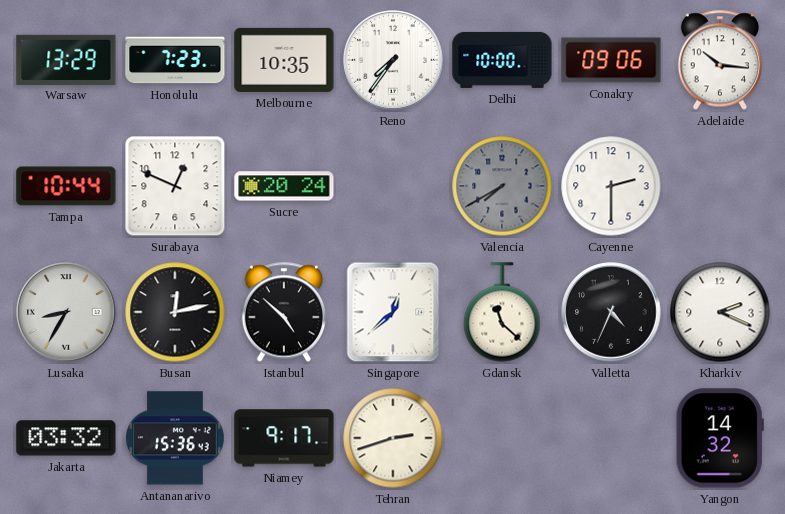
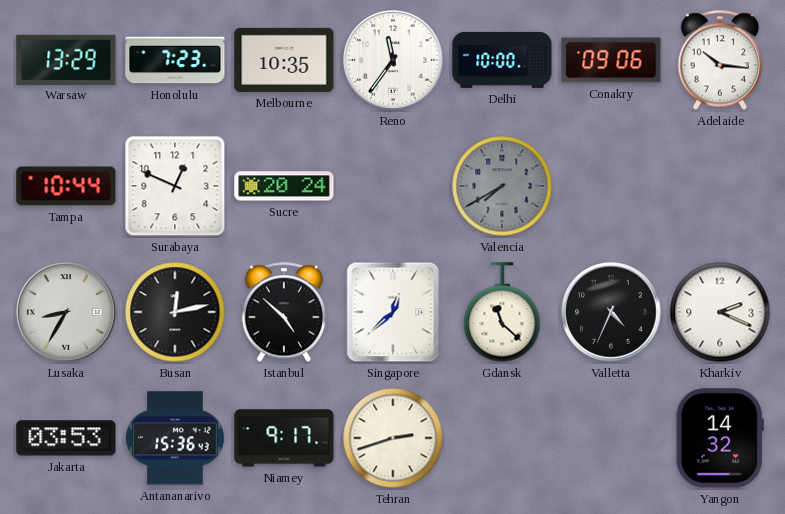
Reno: 7:36 -> 11:36
Cayenne: 2:30 -> none
Jakarta: 03:32 -> 03:53
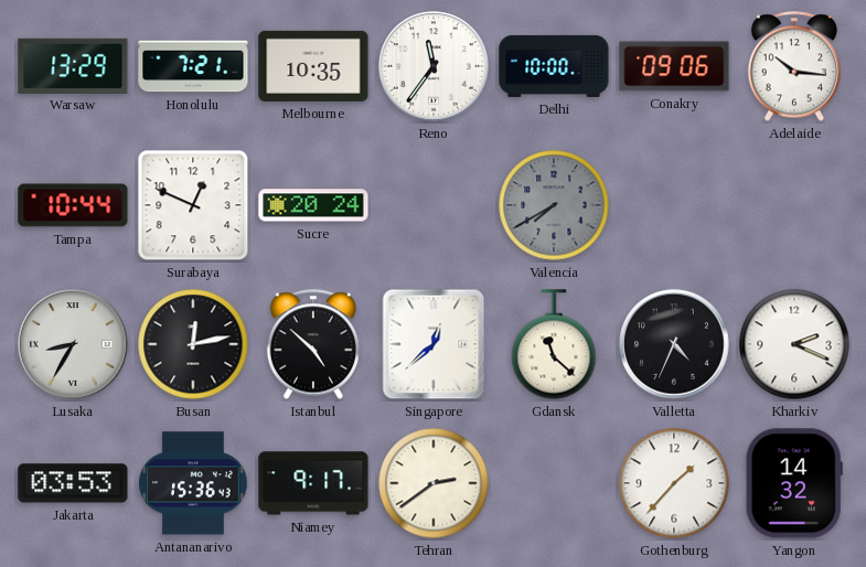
Honolulu: 7:23 -> 7:21
Tehran: 2:42 -> 2:39
Gothenburg: none -> 1:37
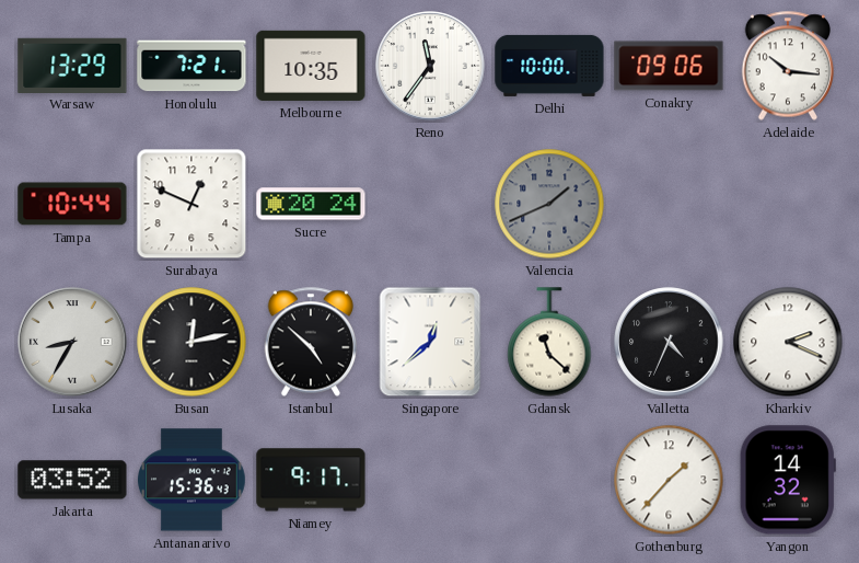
Valencia: 7:40 -> 1:41
Jakarta: 03:53 -> 03:52
Tehran: 2:39 -> none
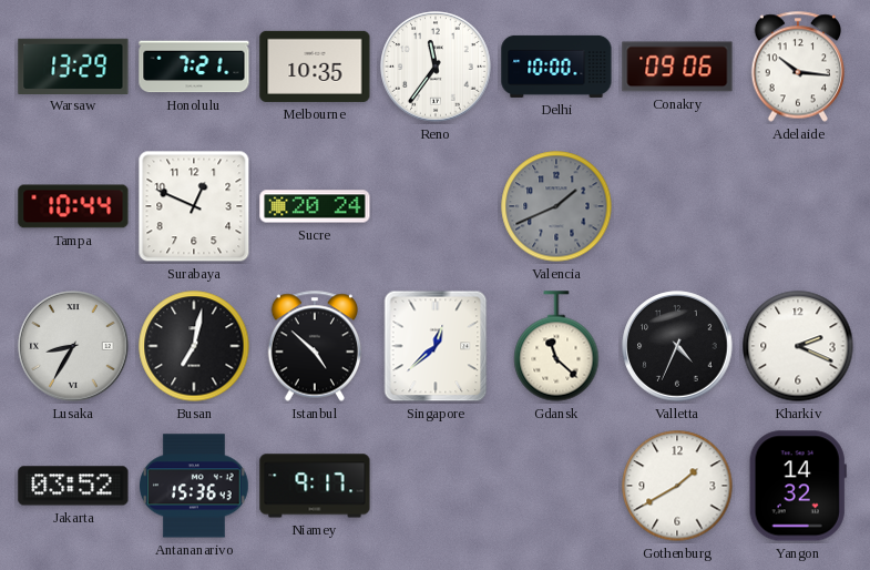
Busan: 12:13 -> 7:02
Gothenburg: 1:37 -> 1:40
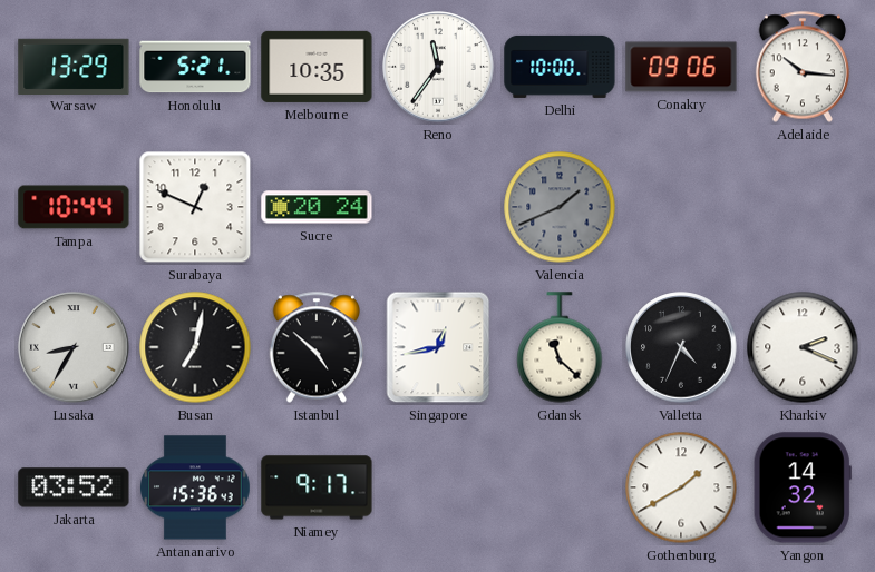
Honolulu: 7:21 -> 5:21
Singapore: 12:38 -> 12:43
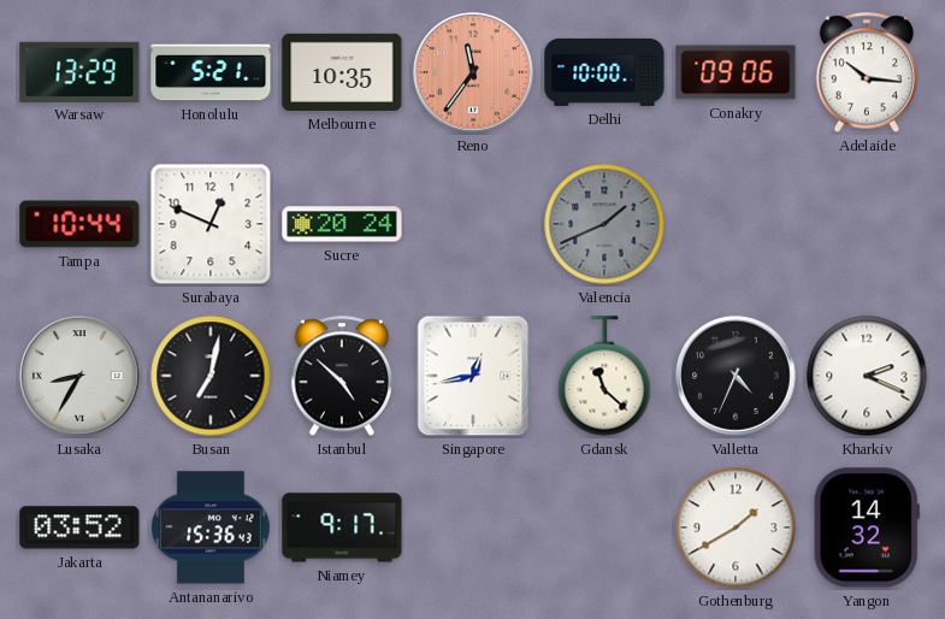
Reno dial: white -> salmon
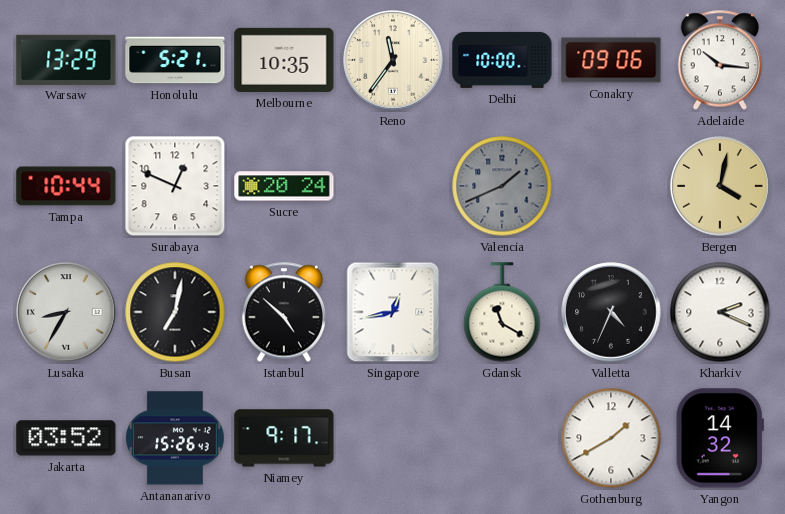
Reno dial: salmon -> cream
Bergen: none -> 4:02
Gdansk: 11:22 -> 11:20
Antananarivo: 15:36 -> 15:26
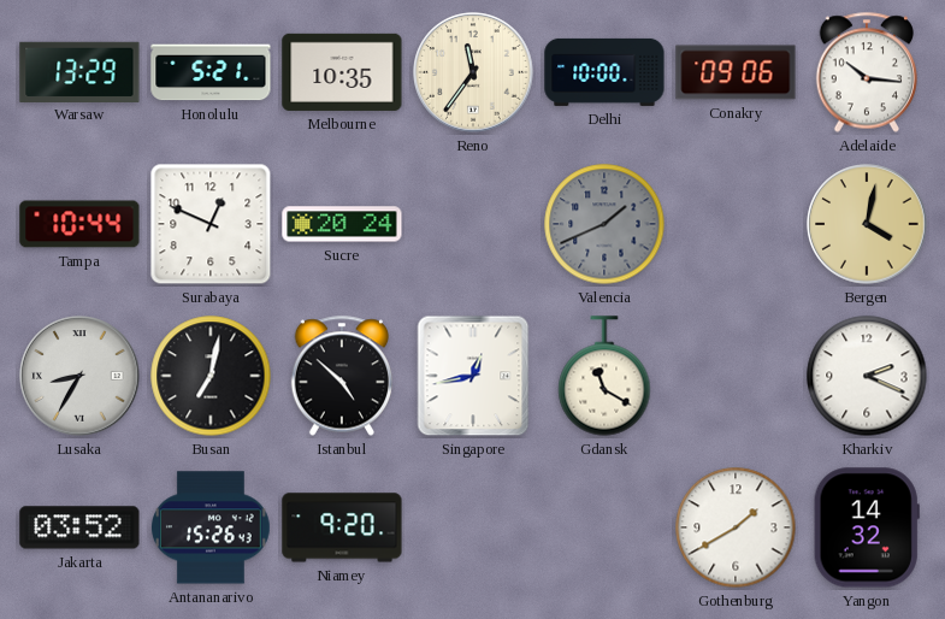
Valletta: 4:34 -> none
Niamey: 9:17 -> 9:20
